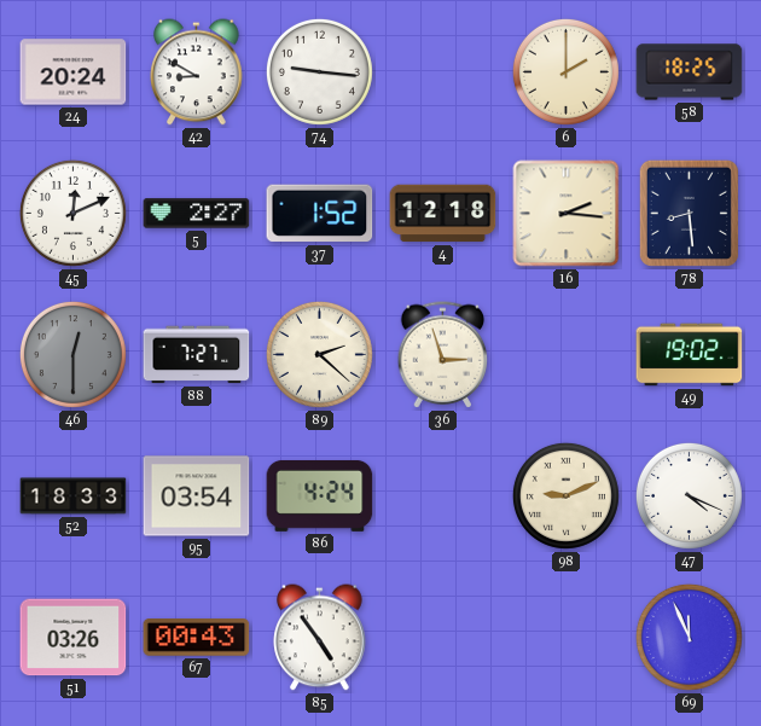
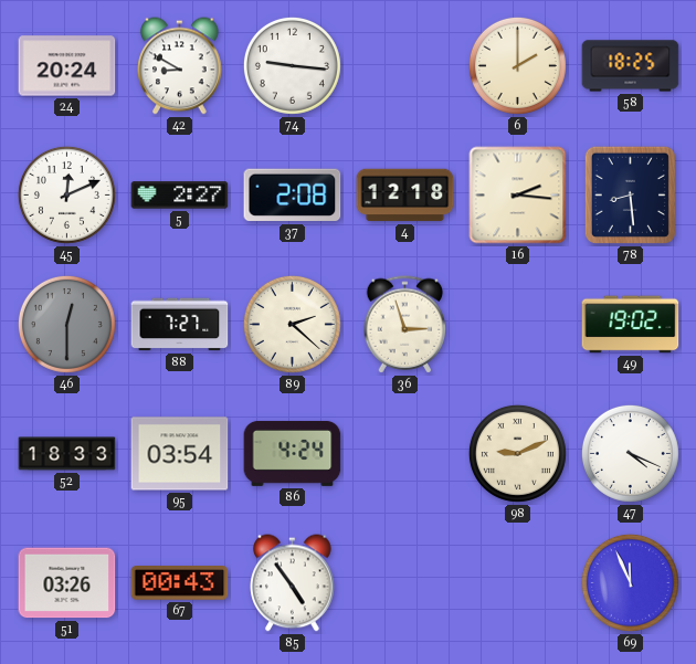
37: 1:52 -> 2:08
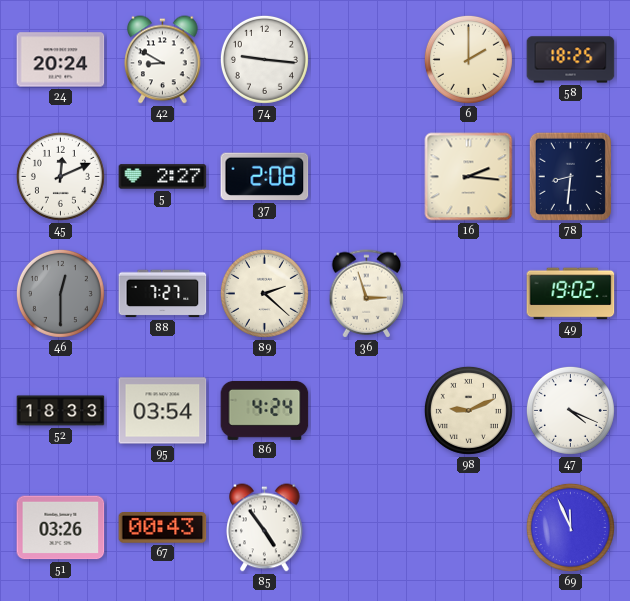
4: 12:18 -> none
78: 8:29 -> 8:31
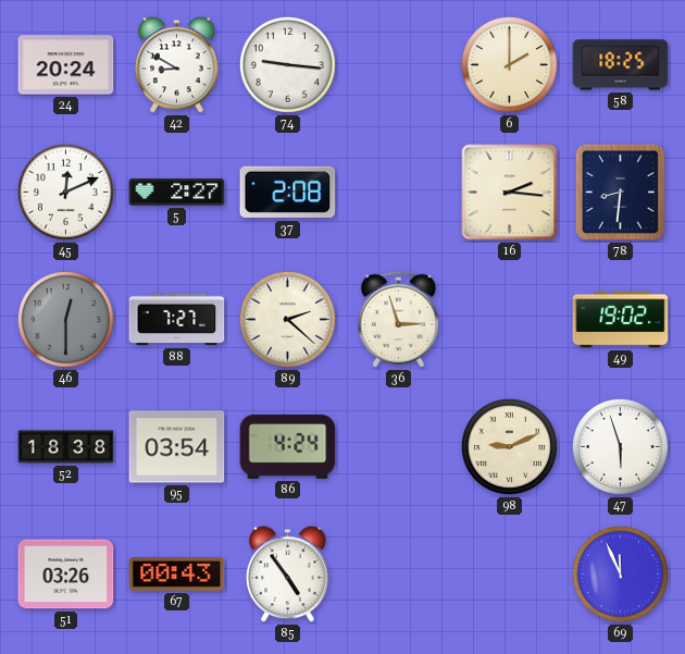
52: 18:33 -> 18:38
47: 4:19 -> 5:57
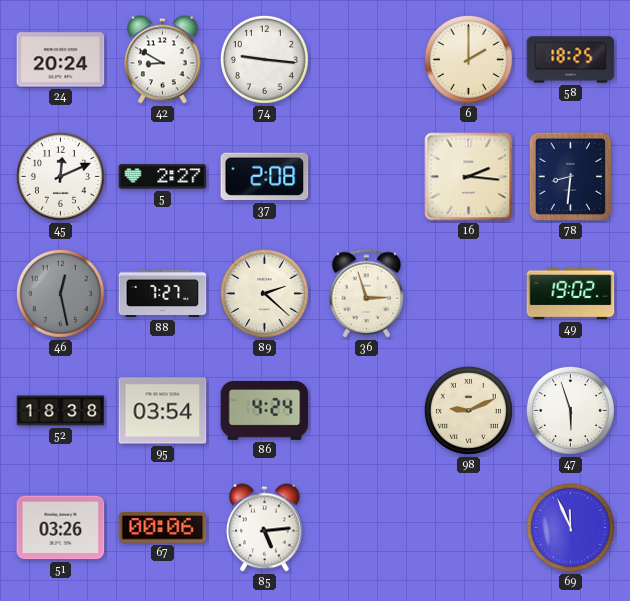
46: 12:30 -> 12:28
67: 00:43 -> 00:06
85: 4:54 -> 5:14
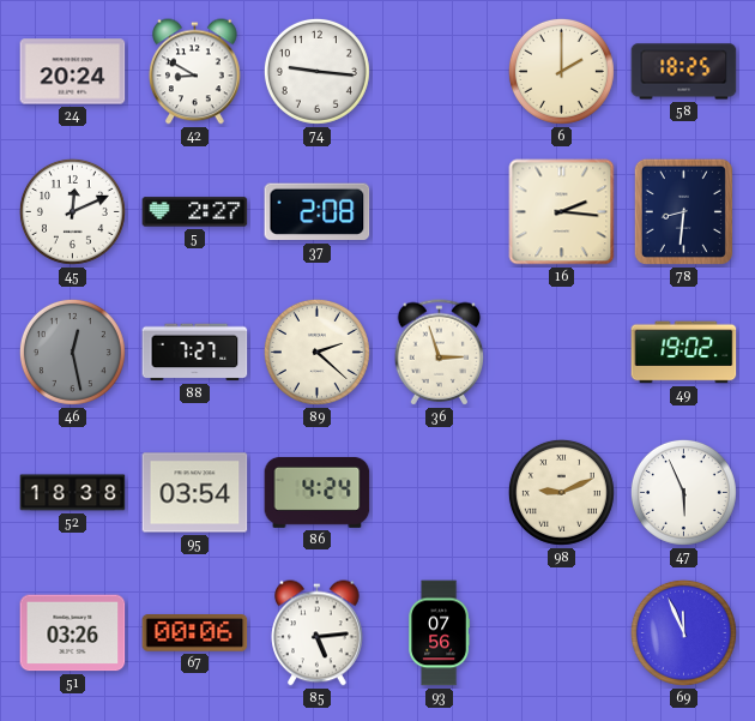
47: 5:57 -> 5:56
93: none -> 07:56
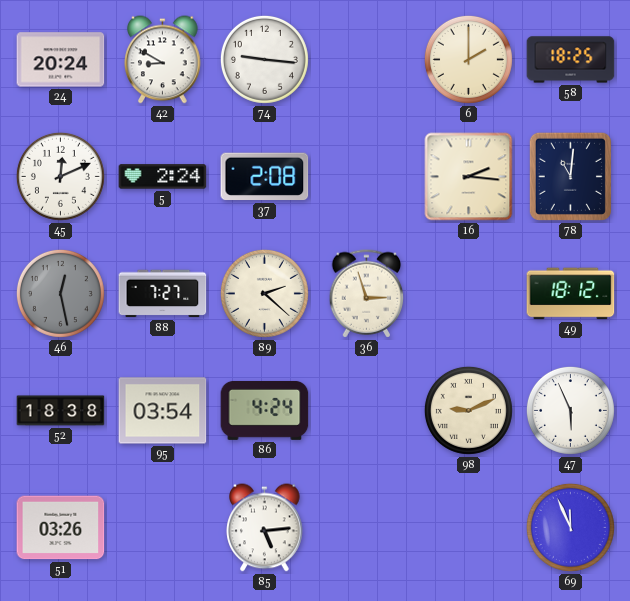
5: 2:27 -> 2:24
78: 8:31 -> 11:01
49: 19:02 -> 18:12
67: 00:06 -> none
93: 07:56 -> none
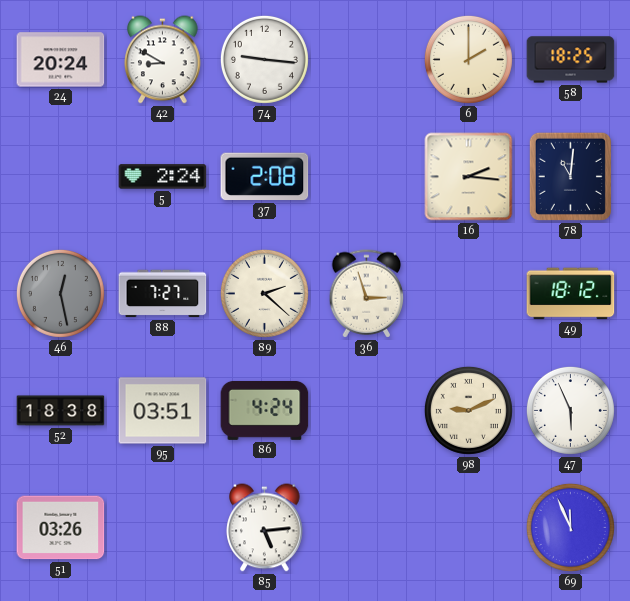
45: 12:11 -> none
95: 03:54 -> 03:51
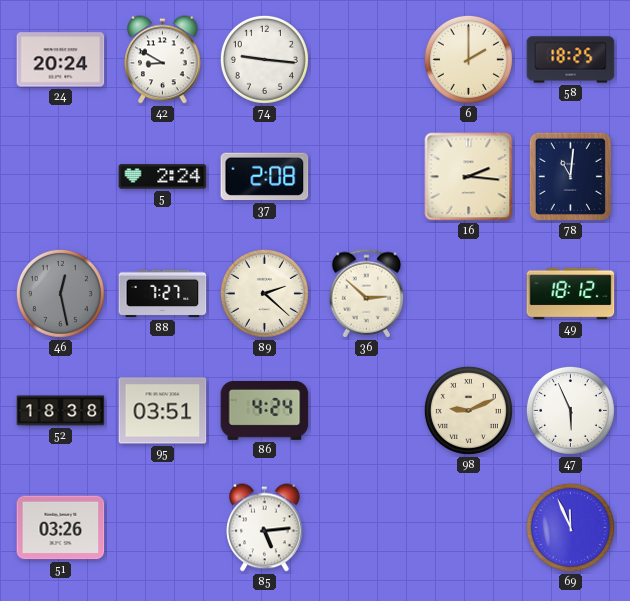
36: 2:57 -> 2:52
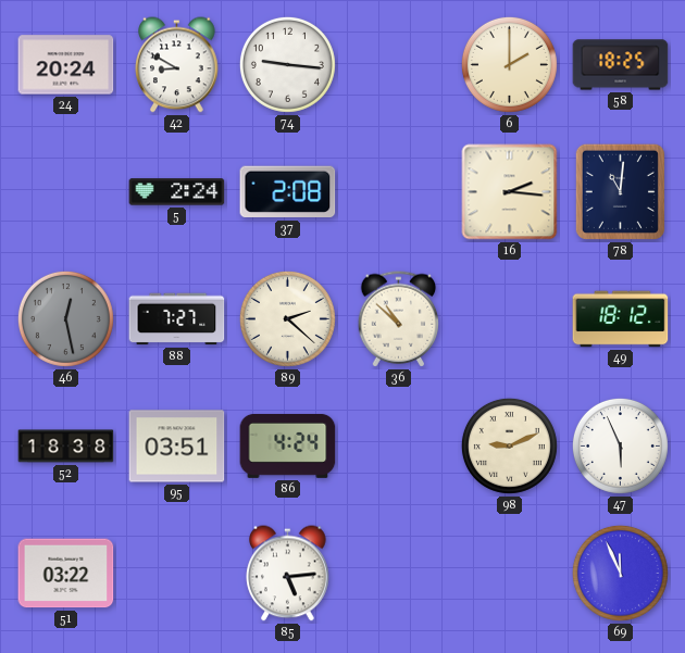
36: 2:52 -> 10:52
51: 03:26 -> 03:22
